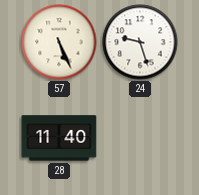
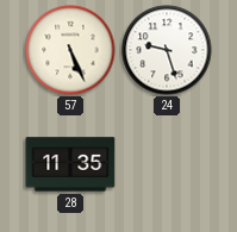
28: 11:40 -> 11:35
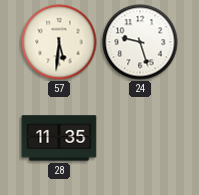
57: 5:26 -> 5:31
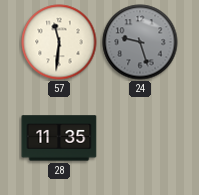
57: 5:31 -> 11:31
24 dial: white -> grey
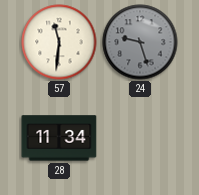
28: 11:35 -> 11:34
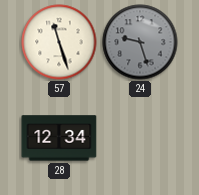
57: 11:31 -> 11:27
28: 11:34 -> 12:34
